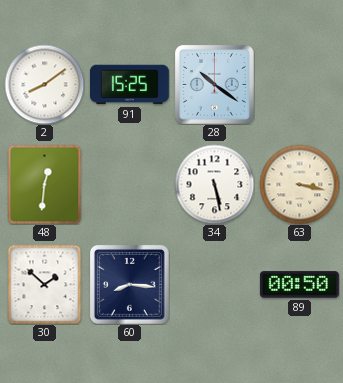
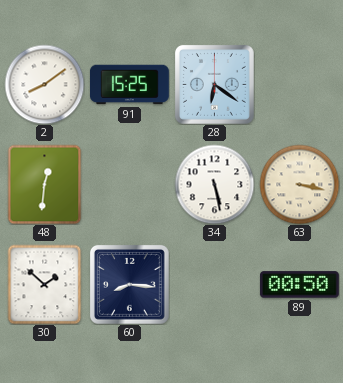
28: 10:21 -> 6:21
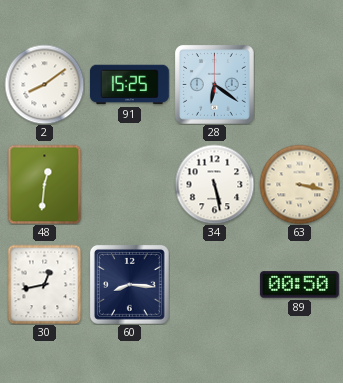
30: 1:52 -> 12:43
